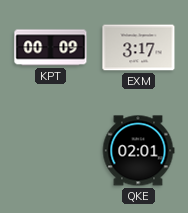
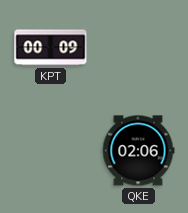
EXM: 3:17 -> none
QKE: 02:01 -> 02:06
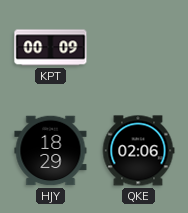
HJY: none -> 18:29
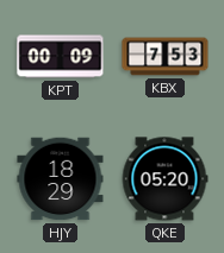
KBX: none -> 7:53
QKE: 02:06 -> 05:20
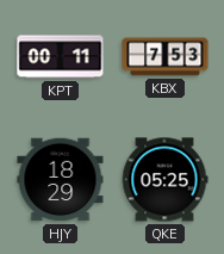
KPT: 00:09 -> 00:11
QKE: 05:20 -> 05:25
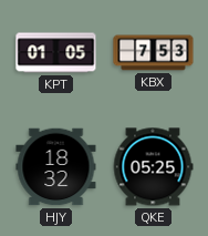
KPT: 00:11 -> 01:05
HJY: 18:29 -> 18:32
